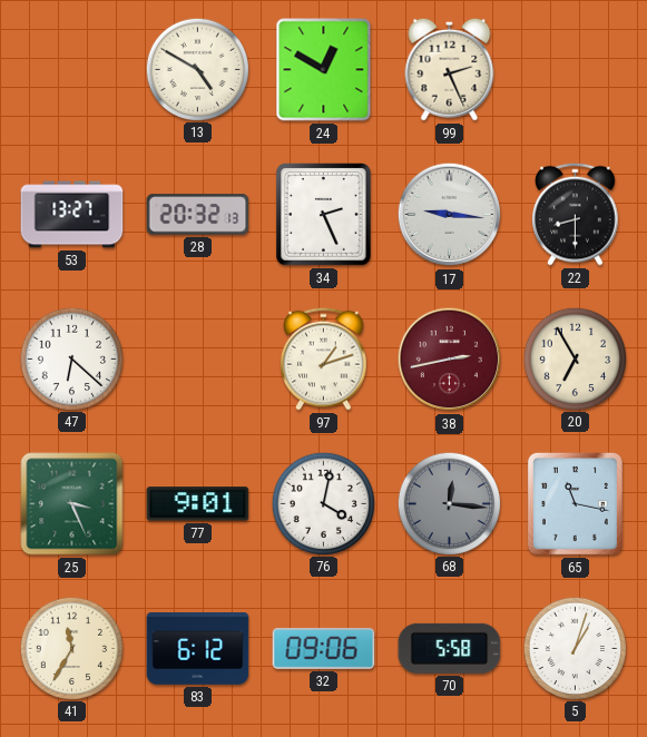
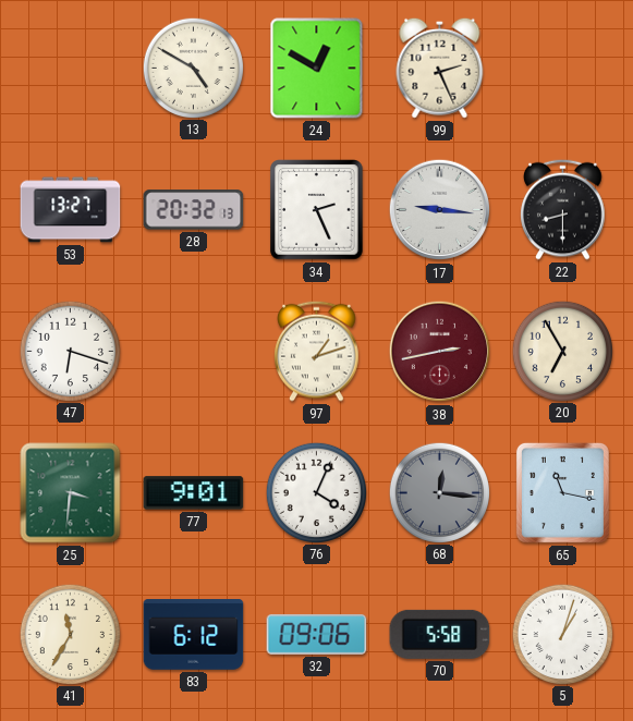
47: 6:22 -> 6:18
25: 3:26 -> 3:31
76: 4:02 -> 4:04
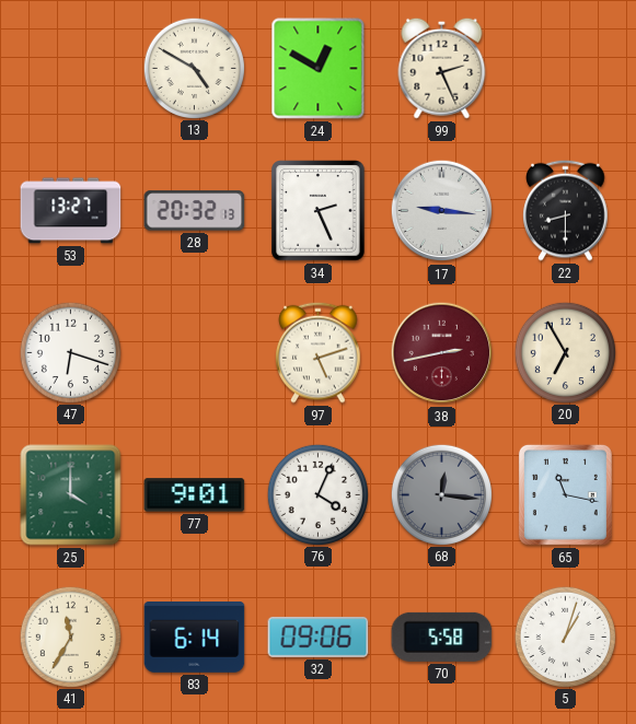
97: 1:12 -> 5:12
25: 3:31 -> 4:00
83: 6:12 -> 6:14
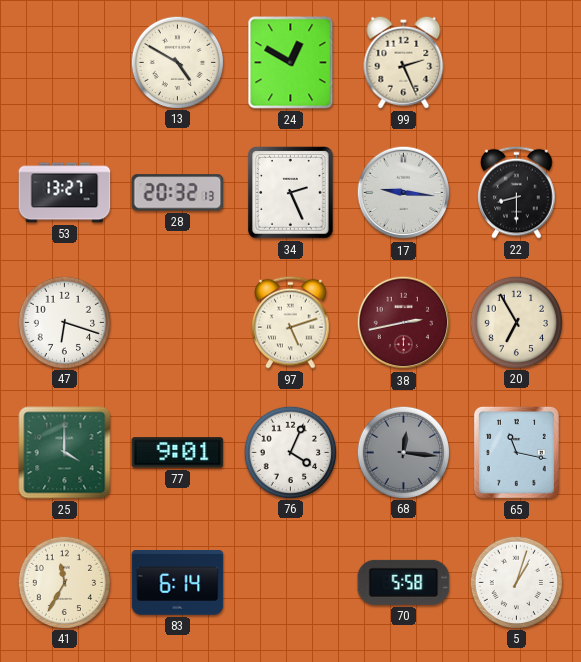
32: 09:06 -> none
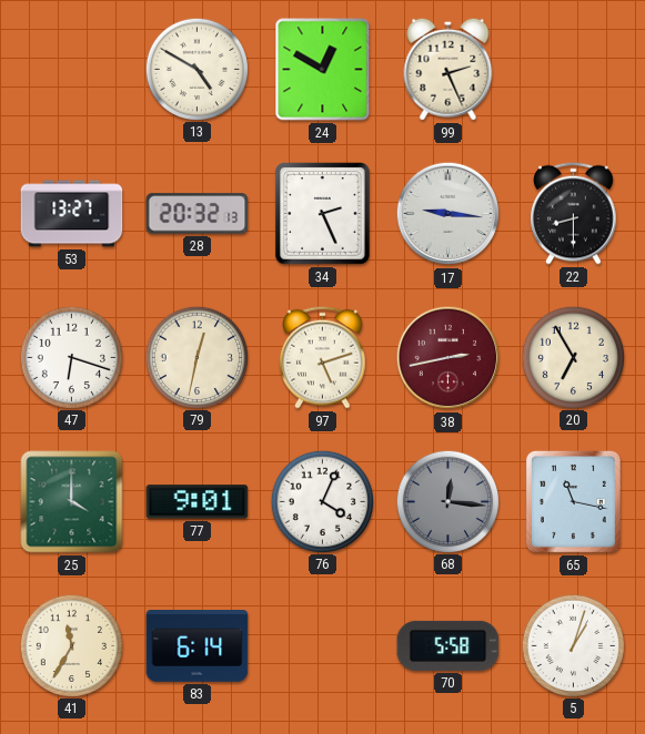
79: none -> 12:32
